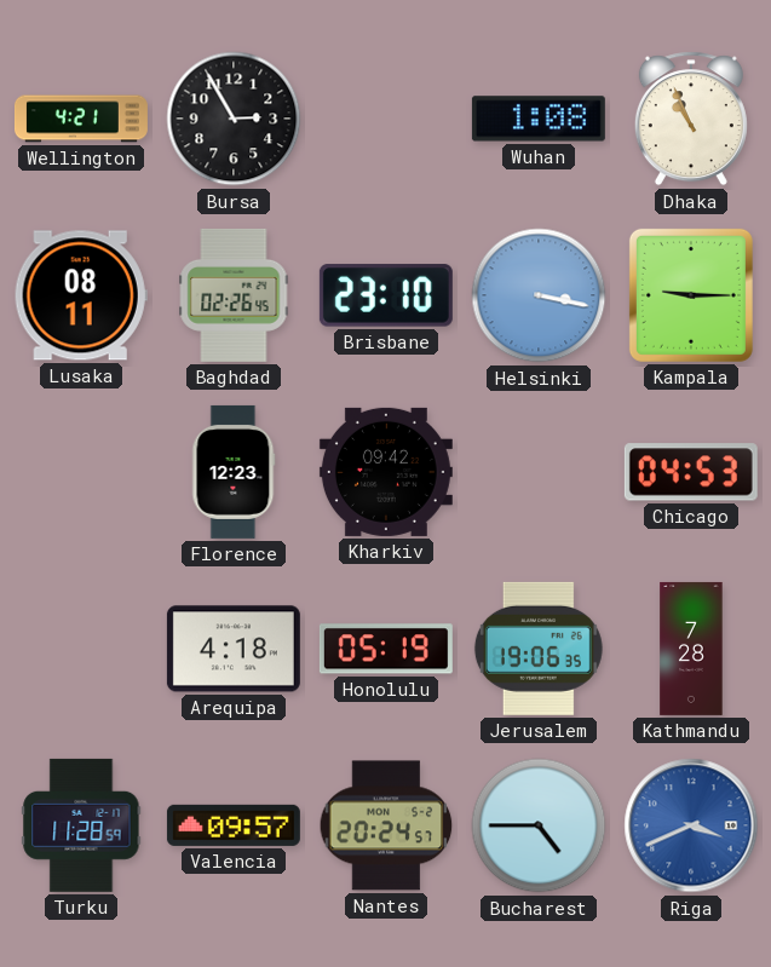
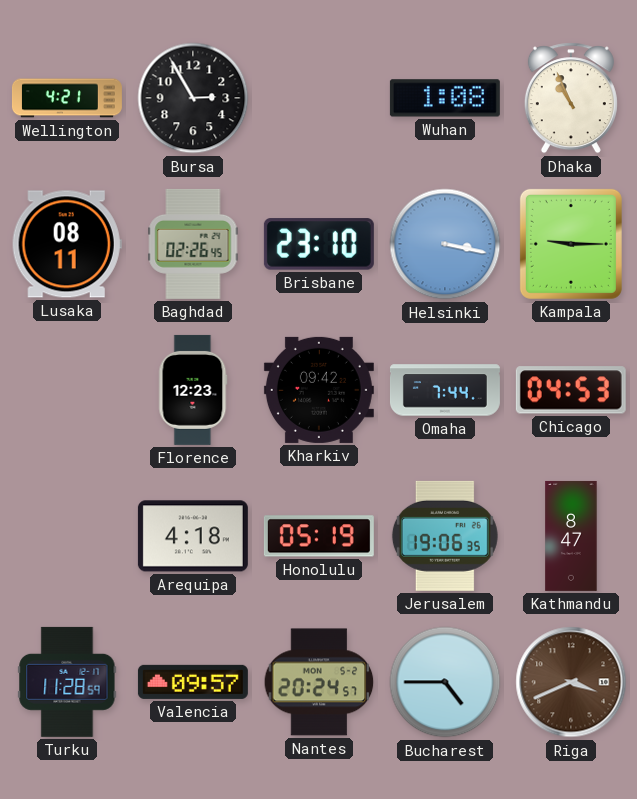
Omaha: none -> 7:44
Kathmandu: 7:28 -> 8:47
Riga dial: blue -> brown
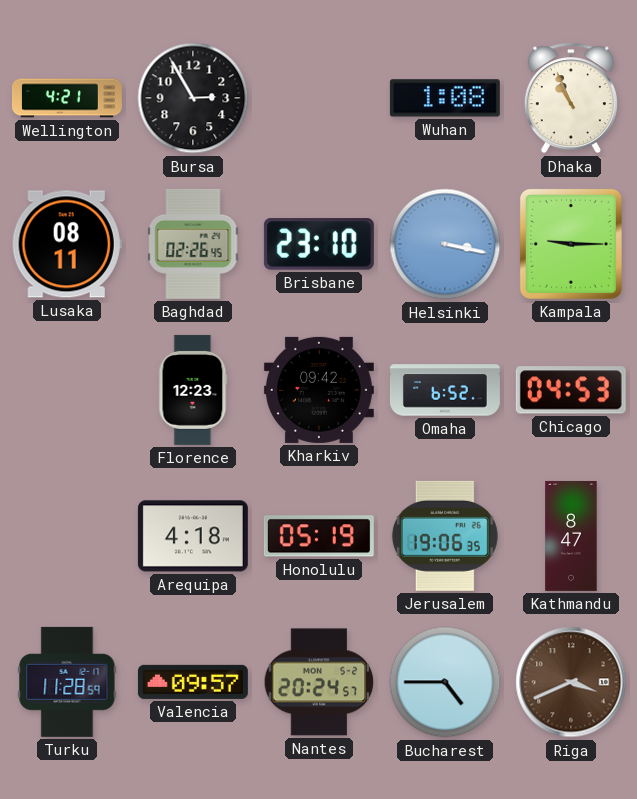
Omaha: 7:44 -> 6:52
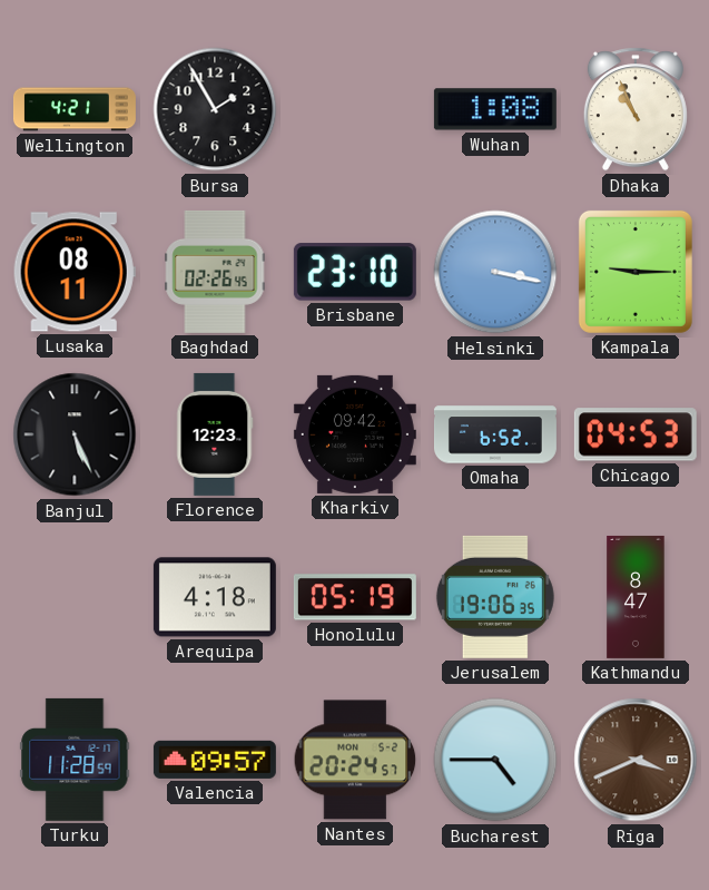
Bursa: 2:55 -> 1:55
Banjul: none -> 5:26
